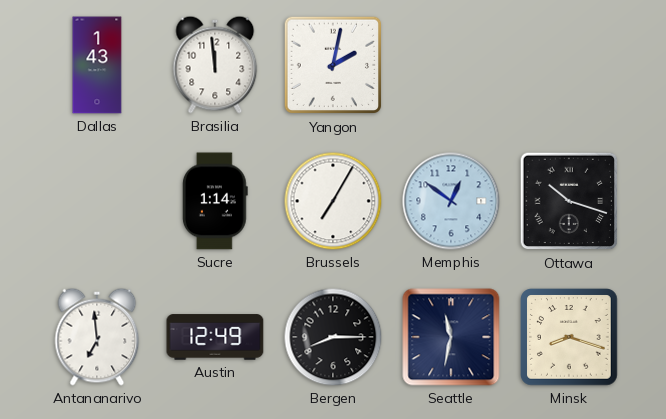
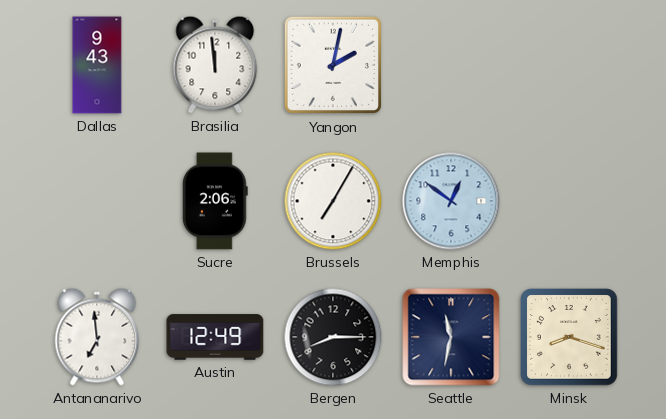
Dallas: 1:43 -> 9:43
Sucre: 1:14 -> 2:06
Ottawa: 10:18 -> none
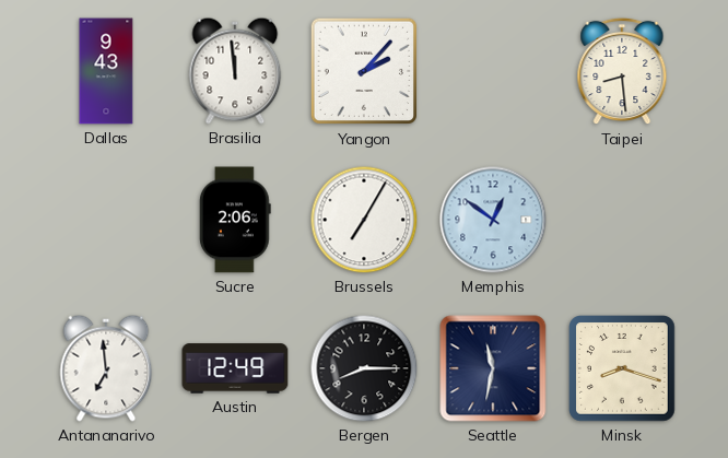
Yangon: 2:02 -> 2:07
Taipei: none -> 8:29
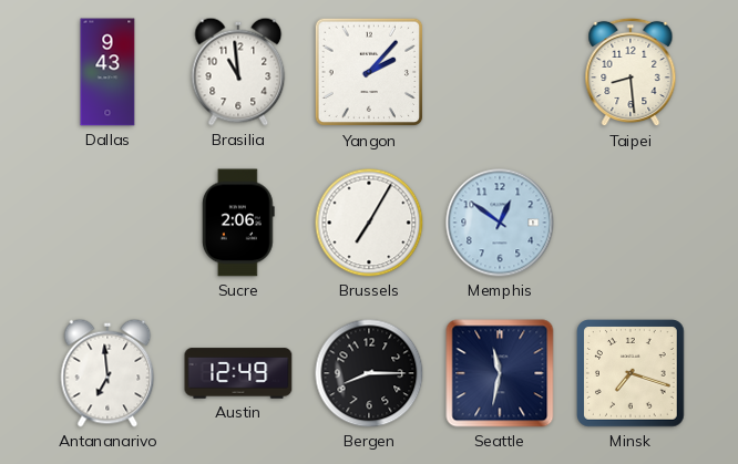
Brasilia: 11:59 -> 10:59
Minsk: 8:18 -> 7:18
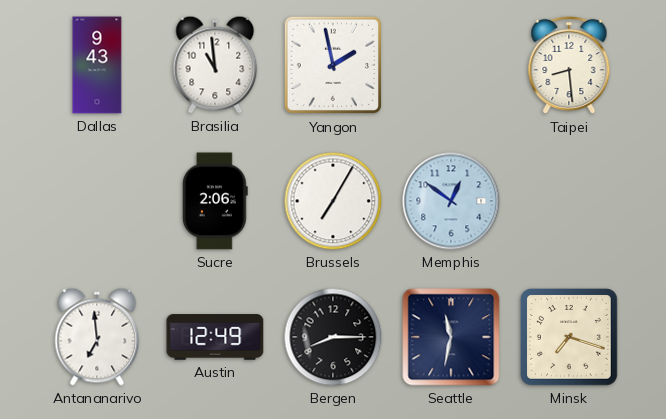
Yangon: 2:07 -> 1:58
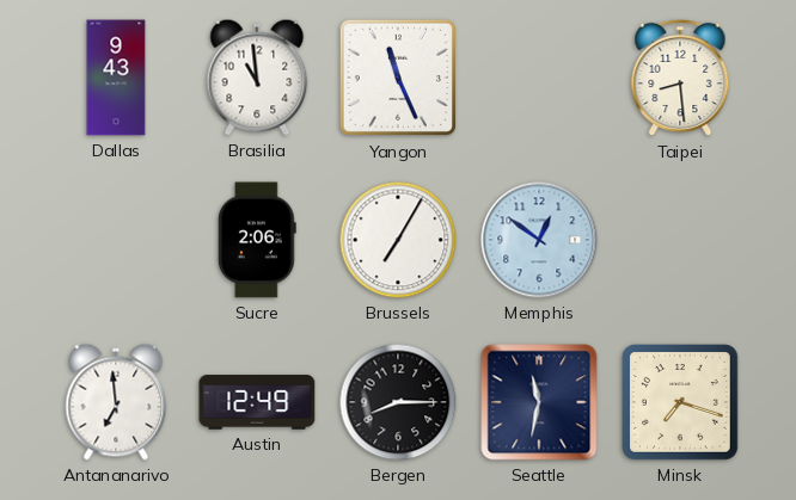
Yangon: 1:58 -> 11:26
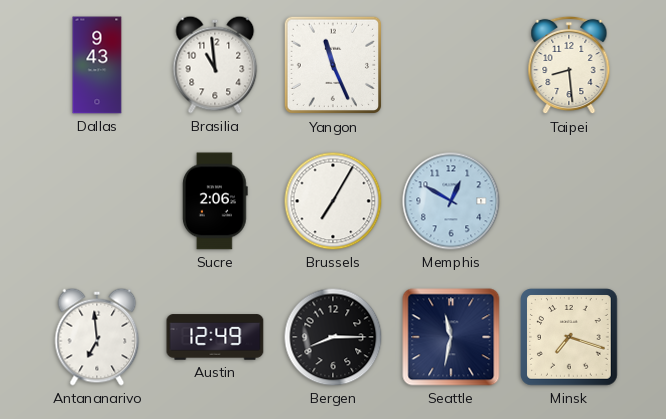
Memphis: 12:51 -> 12:50
